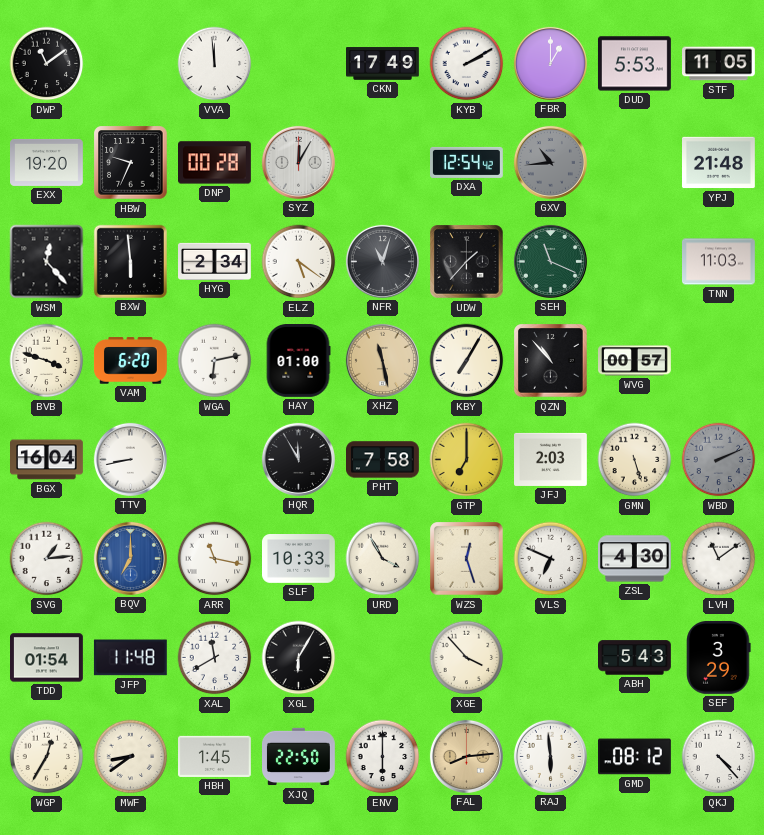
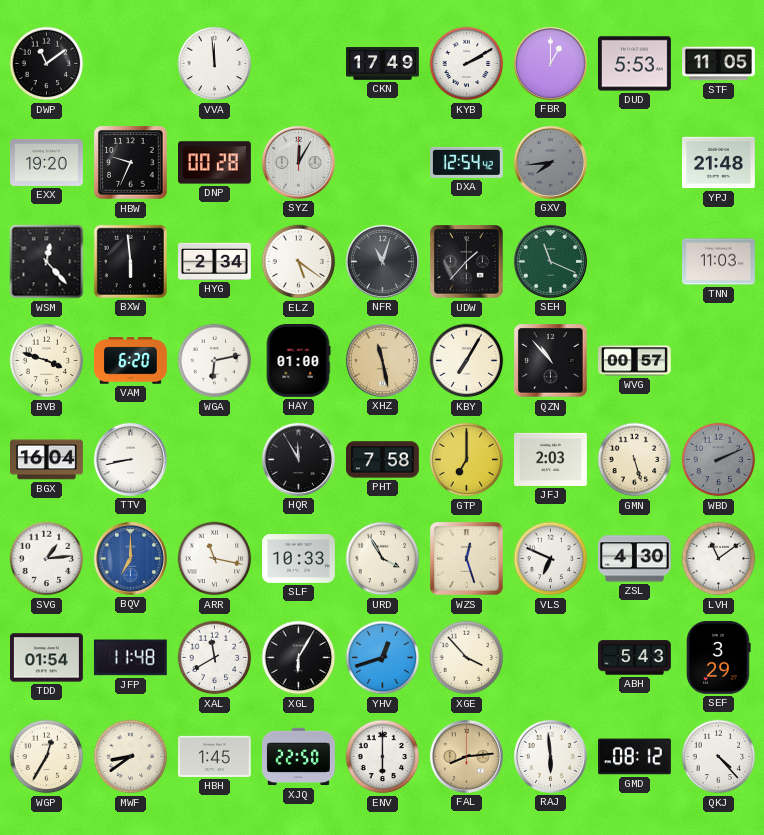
GXV: 10:44 -> 7:44
YHV: none -> 12:42
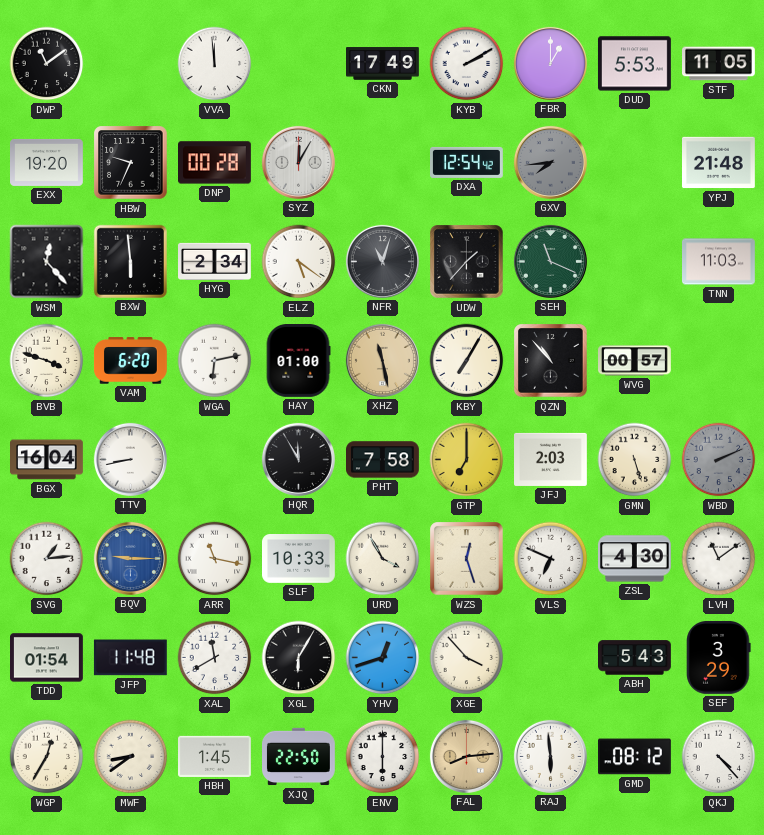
BQV: 7:00 -> 9:15
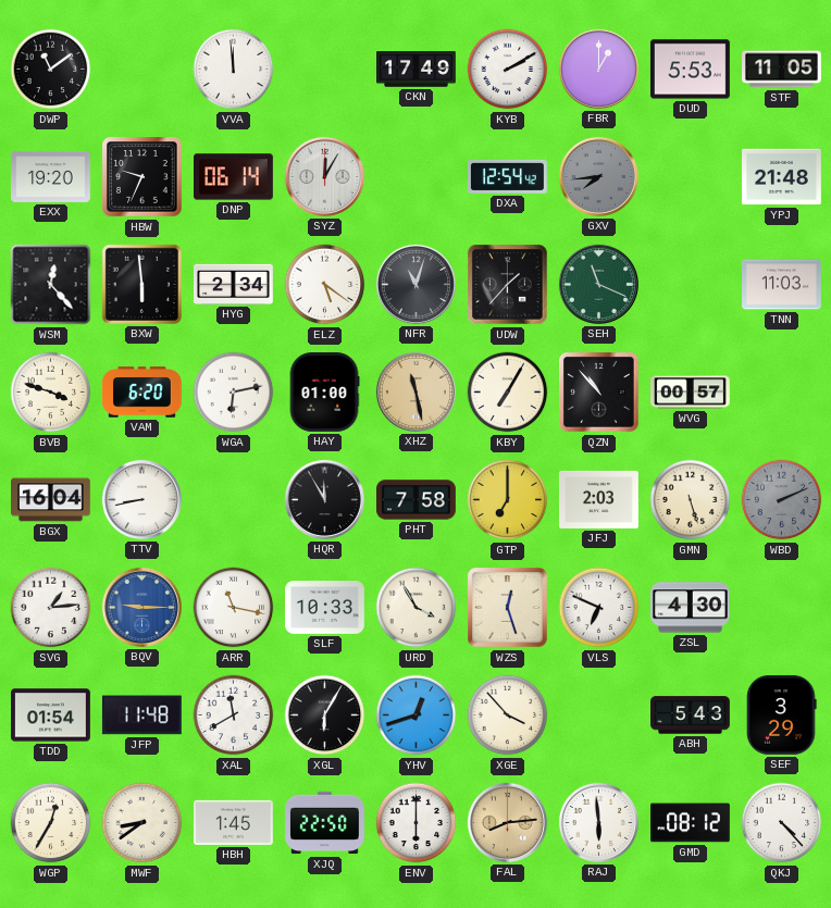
DNP: 00:28 -> 06:14
LVH: 11:09 -> none
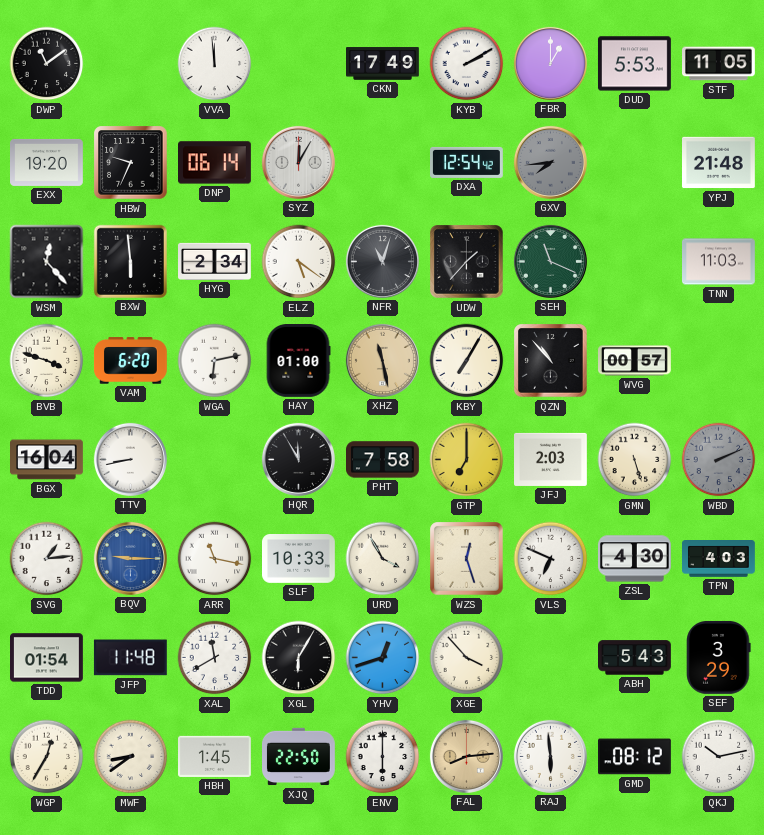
TPN: none -> 4:03
QKJ: 4:23 -> 10:13
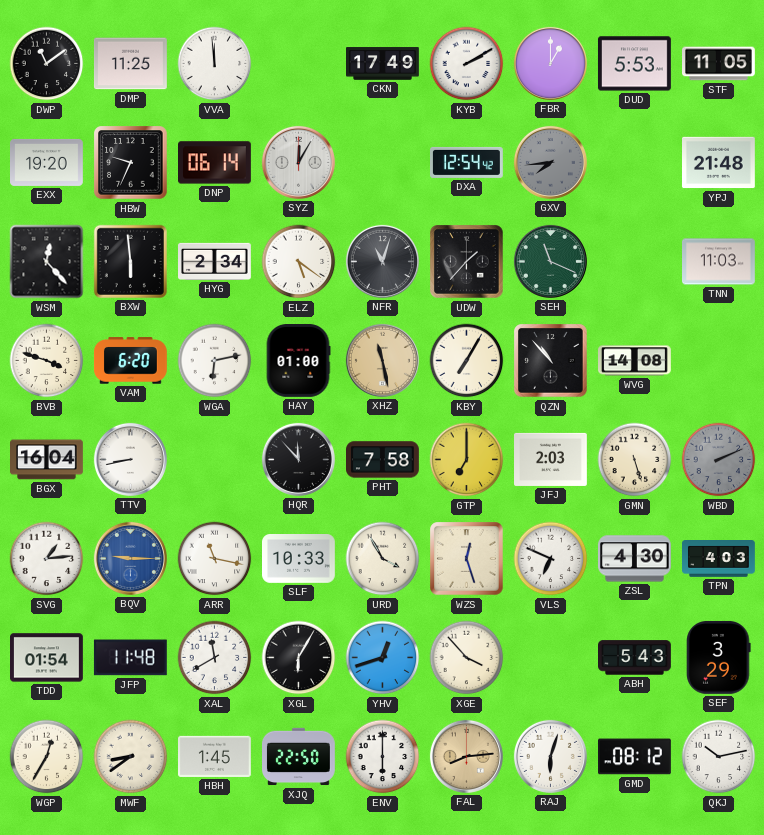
DMP: none -> 11:25
WVG: 00:57 -> 14:08
HQR: 11:55 -> 11:53
RAJ: 5:59 -> 6:03
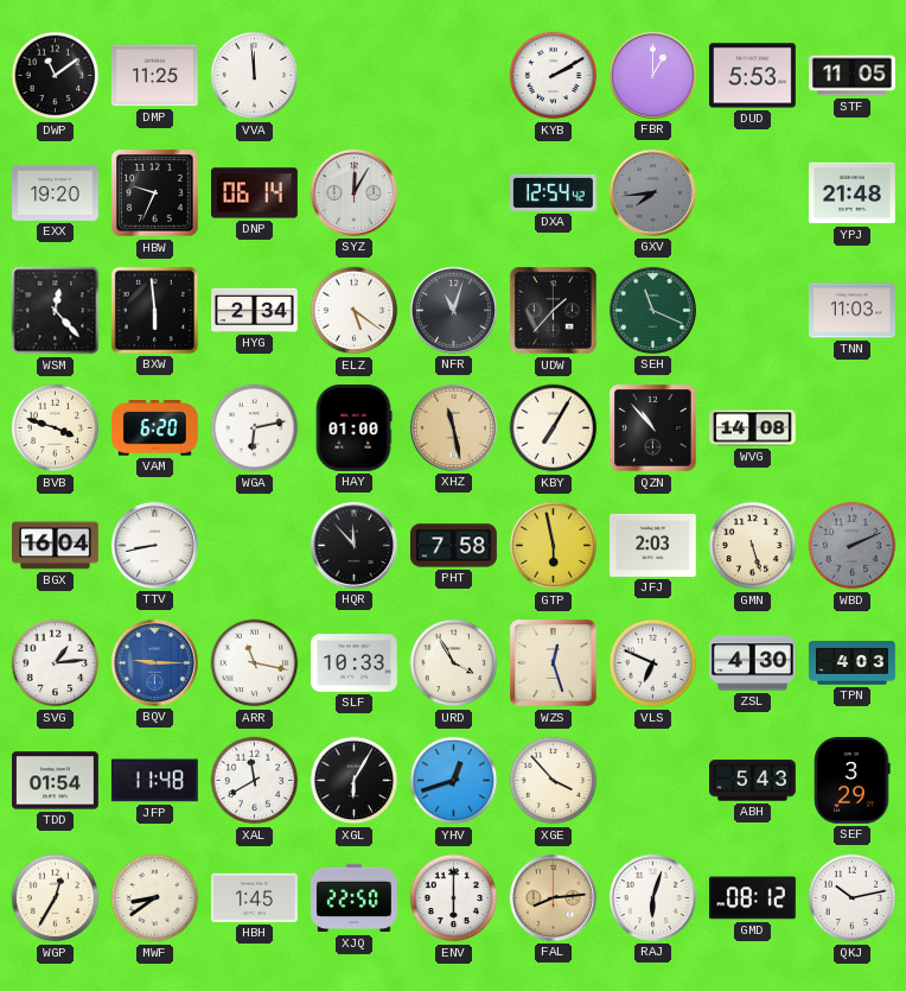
CKN: 17:49 -> none
GTP: 7:00 -> 5:58
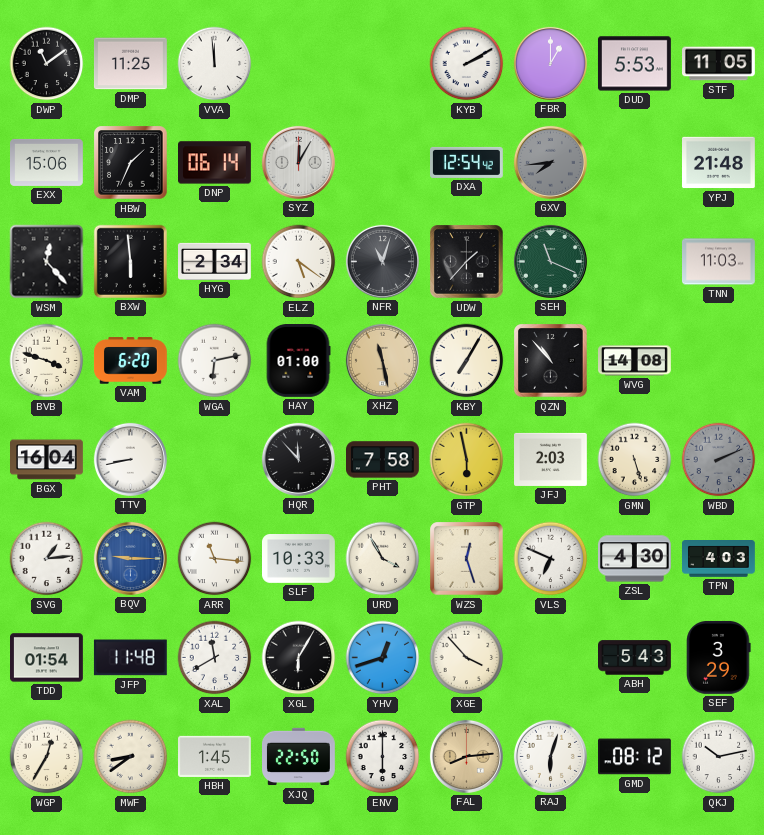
EXX: 19:20 -> 15:06
HBW: 9:34 -> 1:34
ARR: 11:17 -> 11:16
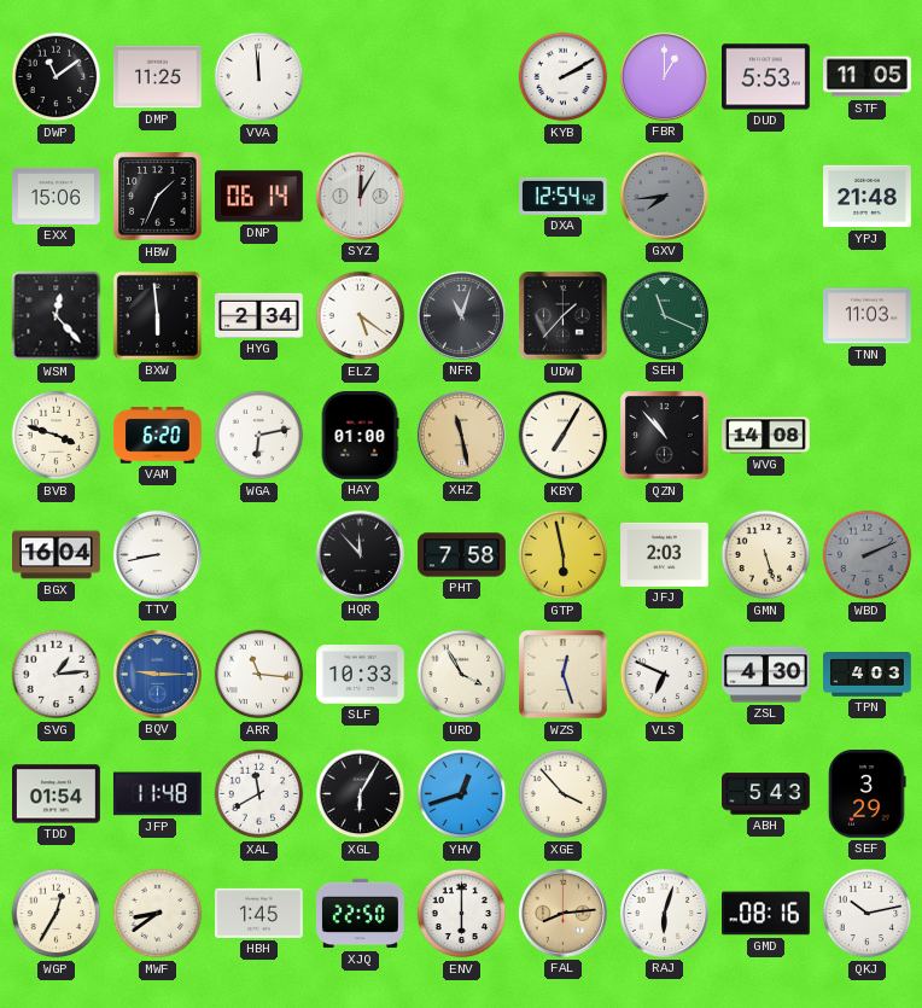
GMD: 08:12 -> 08:16
